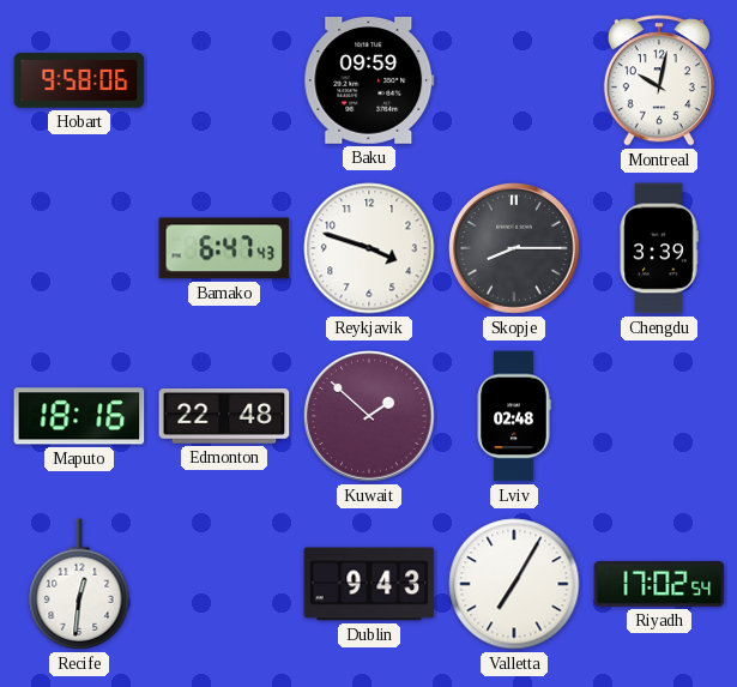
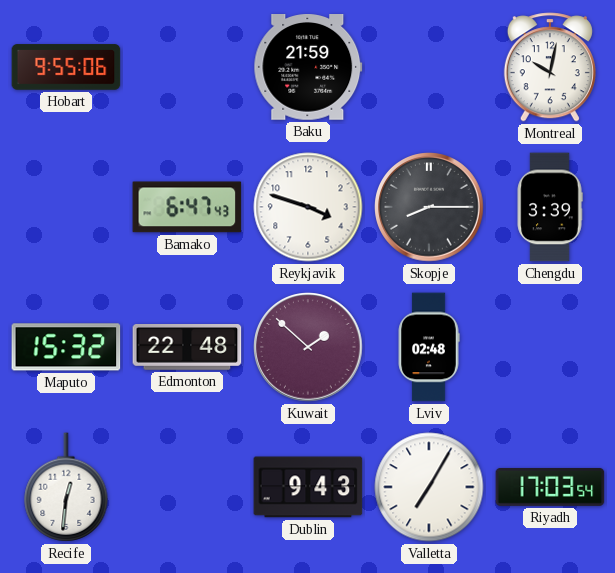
Hobart: 9:58 -> 9:55
Baku: 09:59 -> 21:59
Maputo: 18:16 -> 15:32
Riyadh: 17:02 -> 17:03
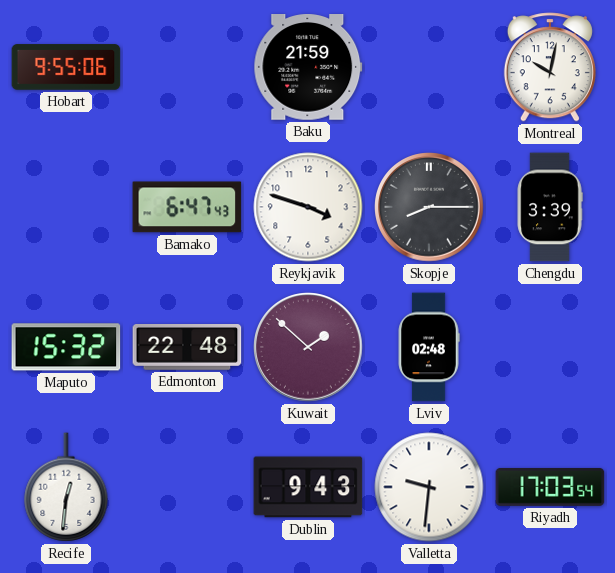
Valletta: 7:05 -> 9:31
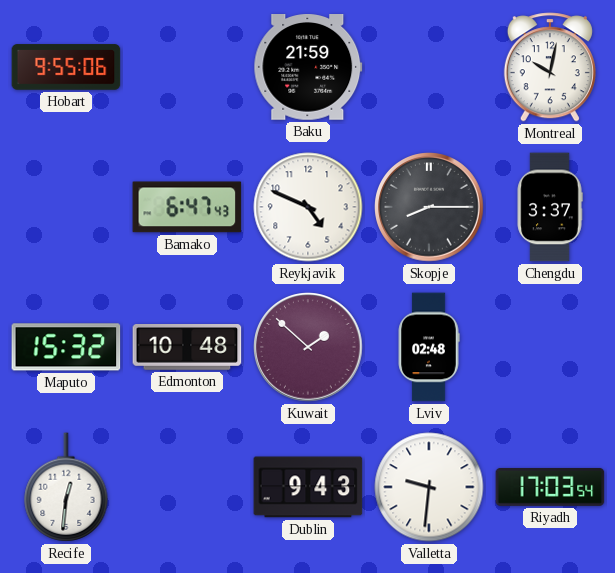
Reykjavik: 3:48 -> 4:49
Chengdu: 3:39 -> 3:37
Edmonton: 22:48 -> 10:48
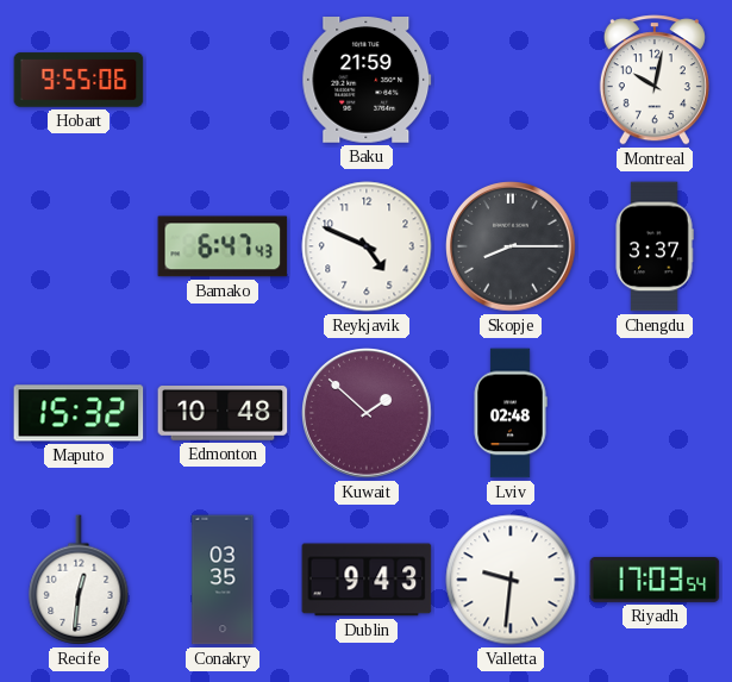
Conakry: none -> 03:35
